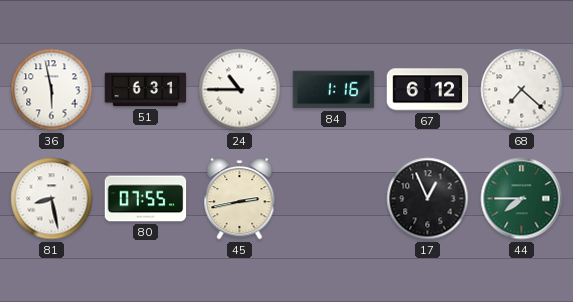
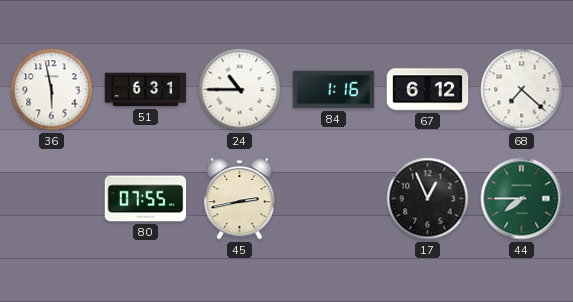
81: 8:28 -> none
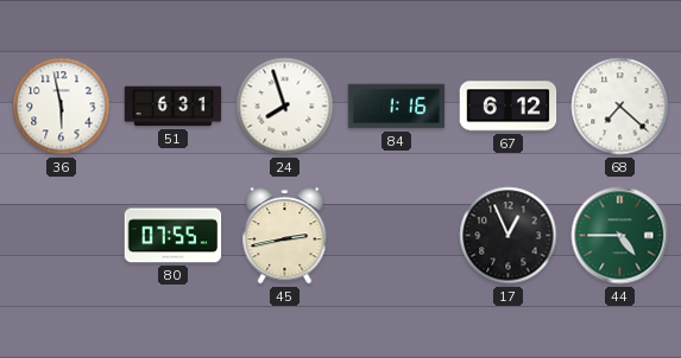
24: 10:45 -> 7:57
44: 7:45 -> 4:45
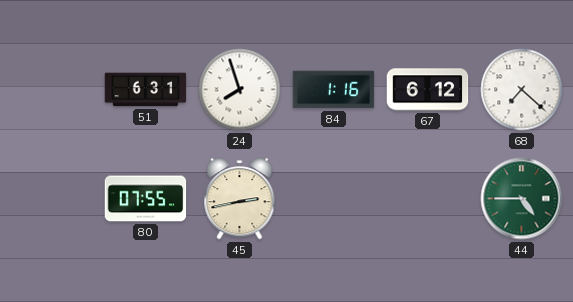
36: 5:58 -> none
17: 12:56 -> none
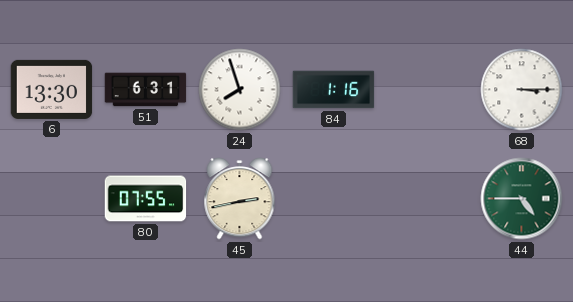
6: none -> 13:30
67: 6:12 -> none
68: 7:22 -> 3:15
